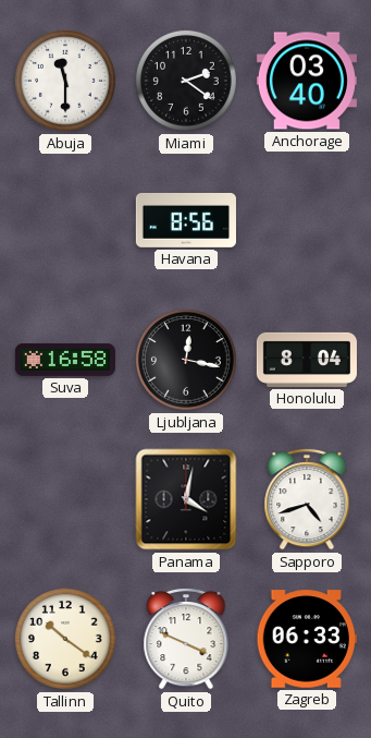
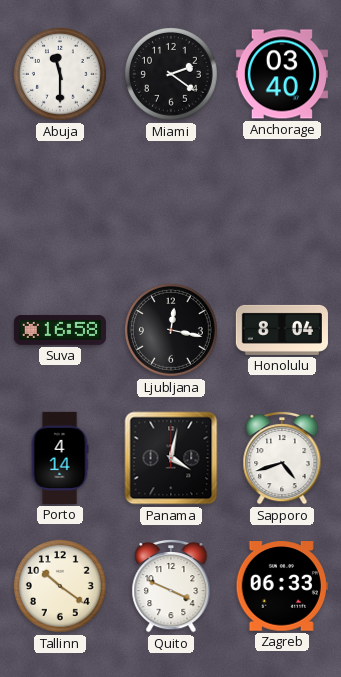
Havana: 8:56 -> none
Porto: none -> 4:14
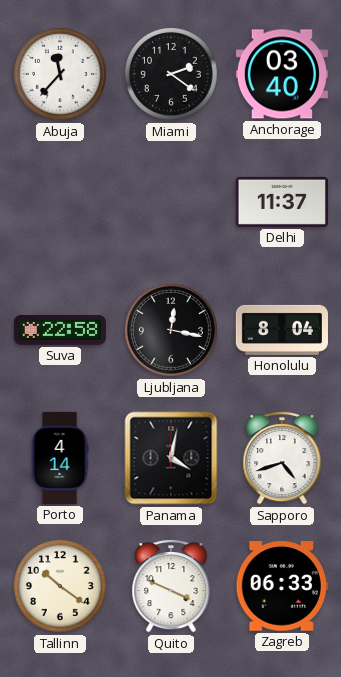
Abuja: 11:30 -> 11:37
Delhi: none -> 11:37
Suva: 16:58 -> 22:58
